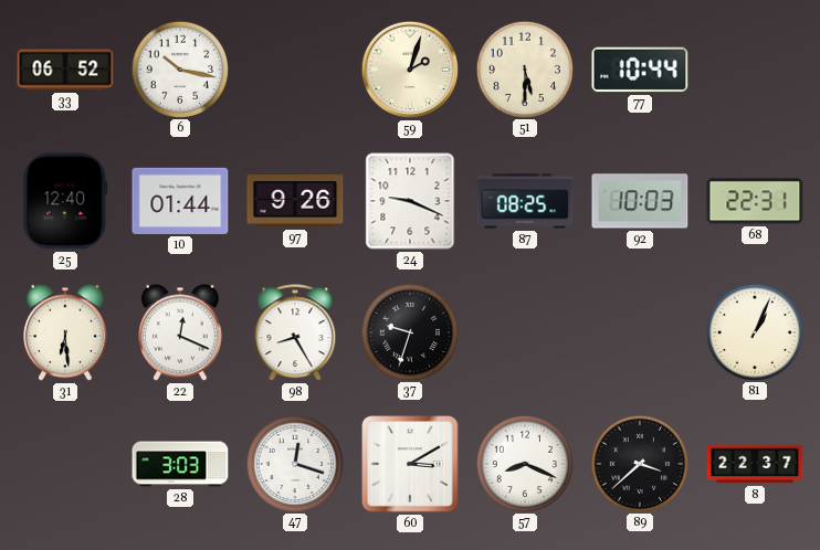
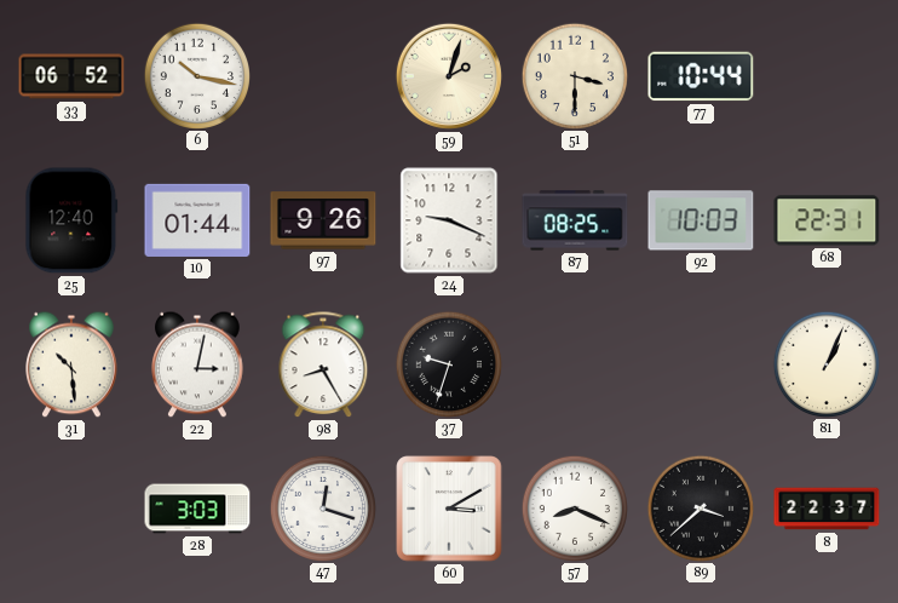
51: 5:30 -> 3:30
31: 6:29 -> 10:29
22: 12:19 -> 3:02
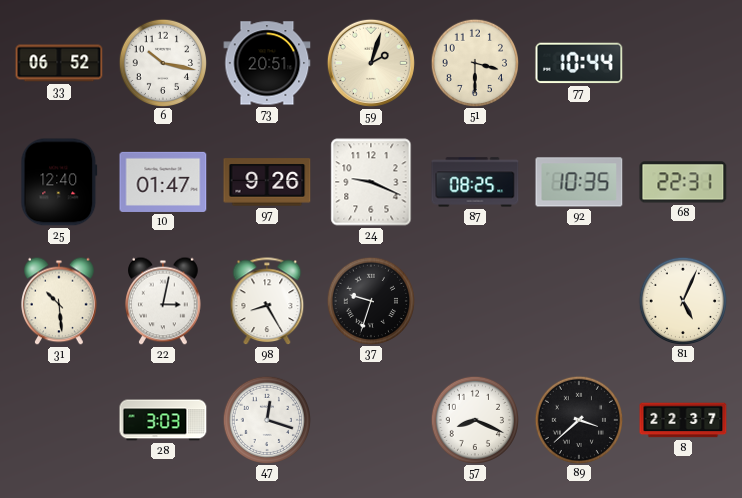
73: none -> 20:51
10: 01:44 -> 01:47
92: 10:03 -> 10:35
81: 1:04 -> 5:04
60: 3:10 -> none
